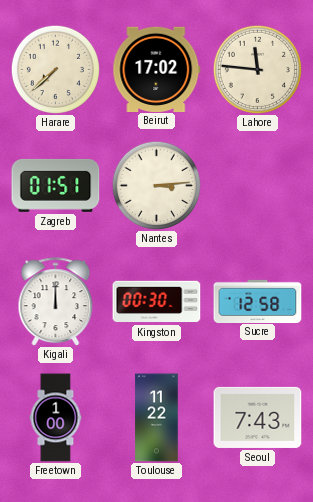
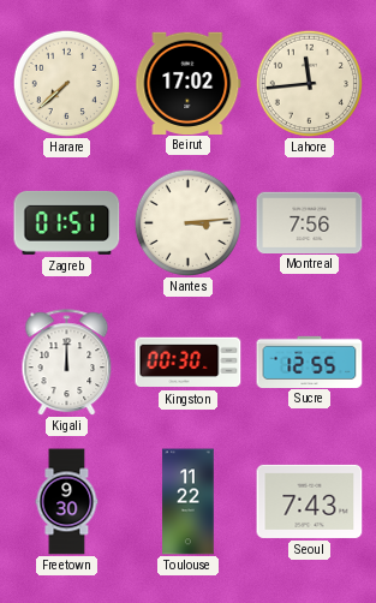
Lahore: 11:46 -> 11:44
Montreal: none -> 7:56
Sucre: 12:58 -> 12:55
Freetown: 1:00 -> 9:30
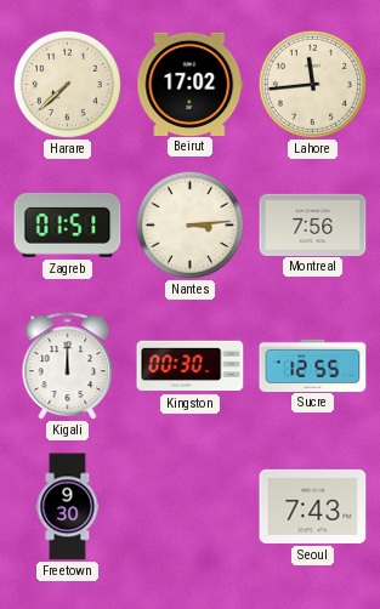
Toulouse: 11:22 -> none
